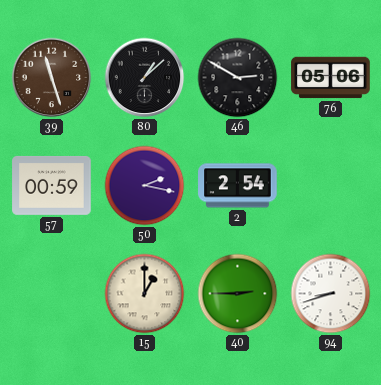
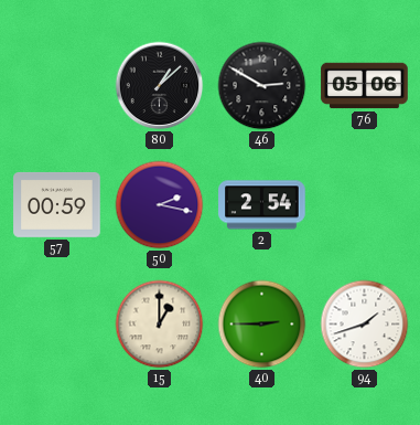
39: 11:27 -> none
94: 8:42 -> 1:42
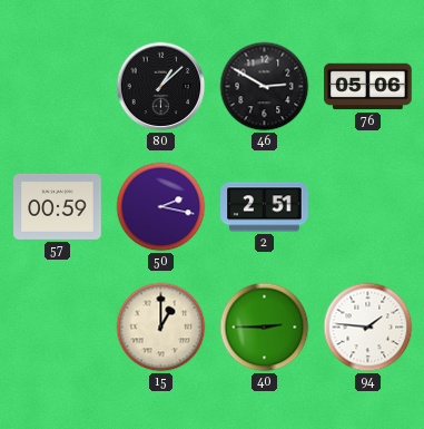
2: 2:54 -> 2:51
94: 1:42 -> 1:46
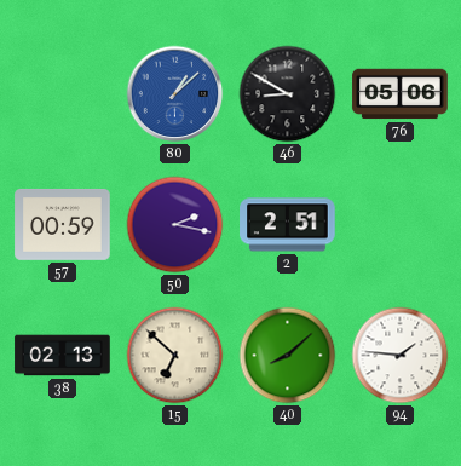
80 dial: black -> blue
46: 2:50 -> 8:50
38: none -> 02:13
15: 1:00 -> 6:52
40: 2:45 -> 8:08
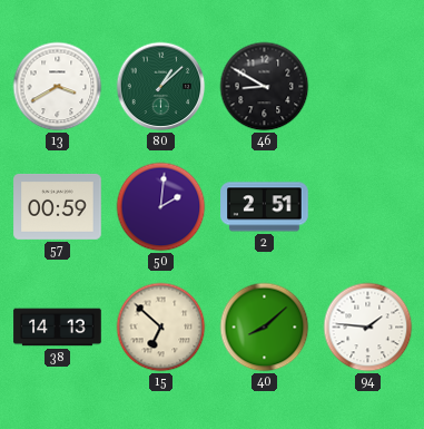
13: none -> 3:40
80 dial: blue -> green
76: 05:06 -> none
50: 2:17 -> 2:01
38: 02:13 -> 14:13
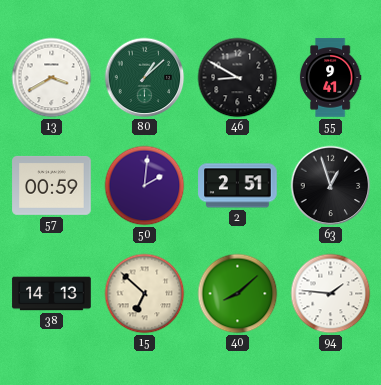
55: none -> 9:41
63: none -> 12:57
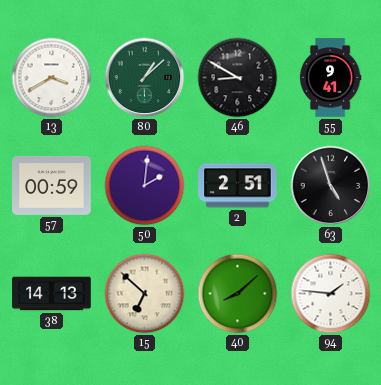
63: 12:57 -> 4:57
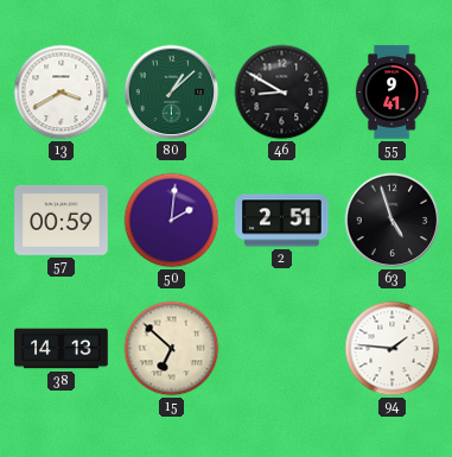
40: 8:08 -> none
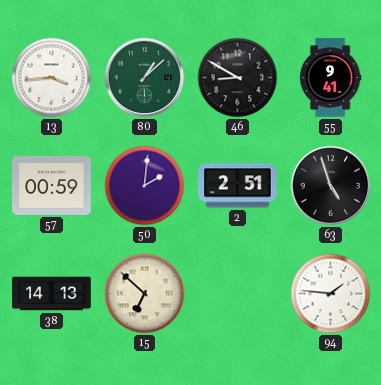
13: 3:40 -> 3:44
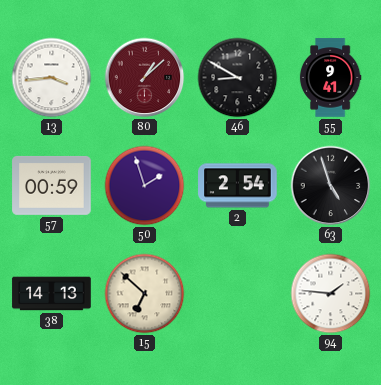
80 dial: green -> burgundy
50: 2:01 -> 1:57
2: 2:51 -> 2:54
